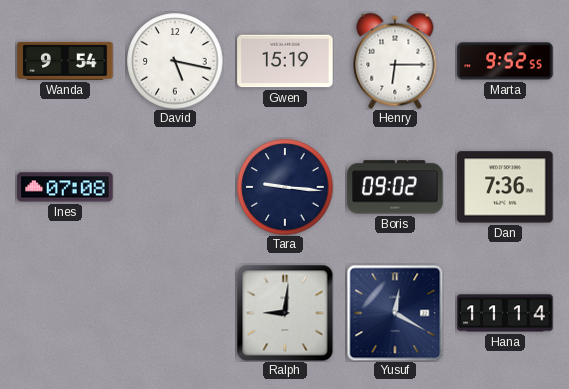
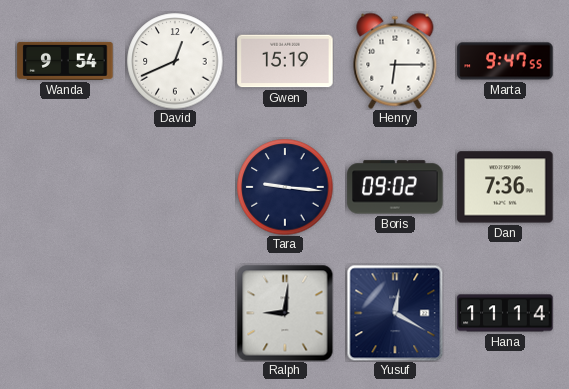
David: 5:17 -> 12:41
Marta: 9:52 -> 9:47
Ines: 07:08 -> none
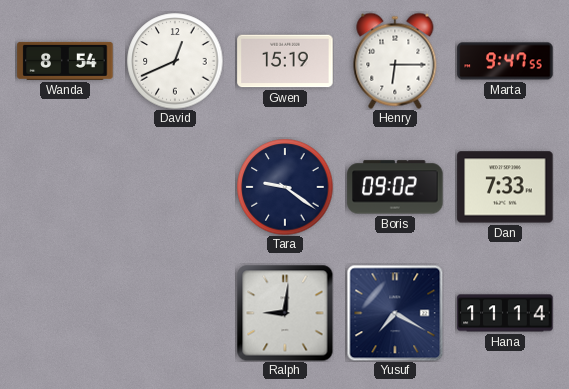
Wanda: 9:54 -> 8:54
Tara: 9:16 -> 9:21
Dan: 7:36 -> 7:33
Yusuf: 12:20 -> 7:20
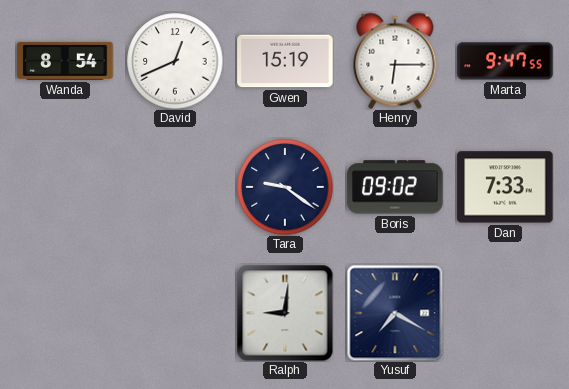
Hana: 11:14 -> none
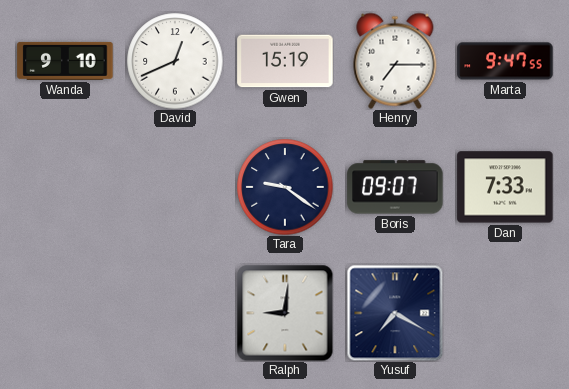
Wanda: 8:54 -> 9:10
Henry: 6:15 -> 7:15
Boris: 09:02 -> 09:07
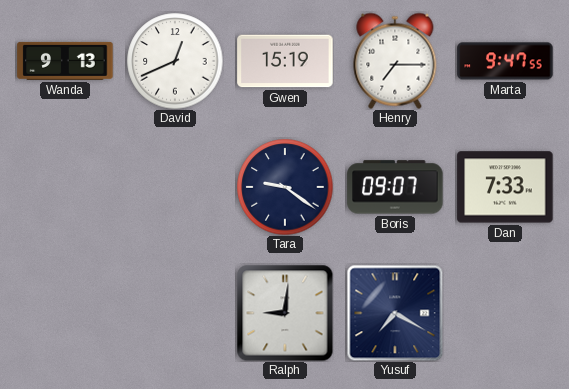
Wanda: 9:10 -> 9:13
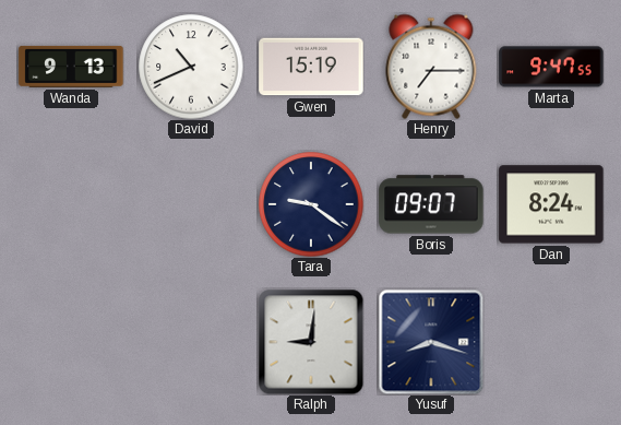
David: 12:41 -> 10:41
Dan: 7:33 -> 8:24
Yusuf: 7:20 -> 8:18
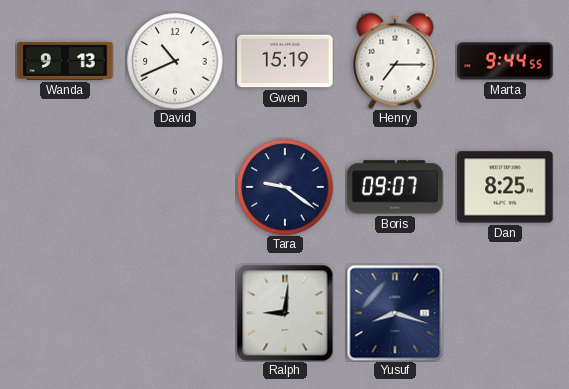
Marta: 9:47 -> 9:44
Dan: 8:24 -> 8:25
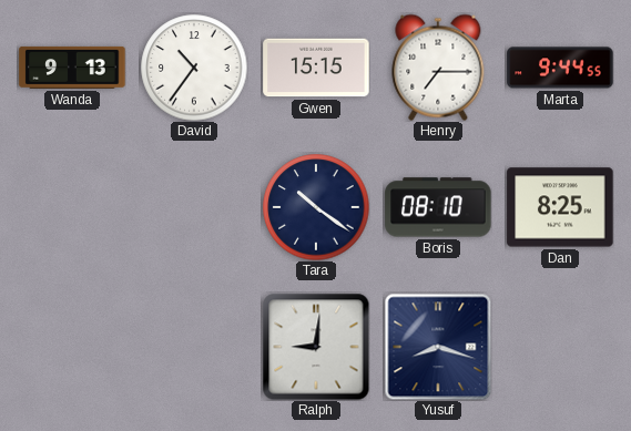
David: 10:41 -> 10:36
Gwen: 15:19 -> 15:15
Tara: 9:21 -> 10:21
Boris: 09:07 -> 08:10
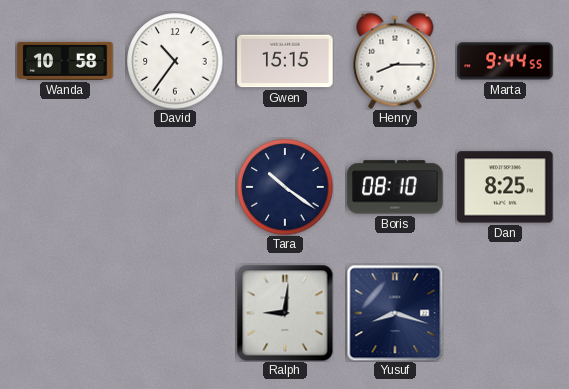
Wanda: 9:13 -> 10:58
Henry: 7:15 -> 8:15
